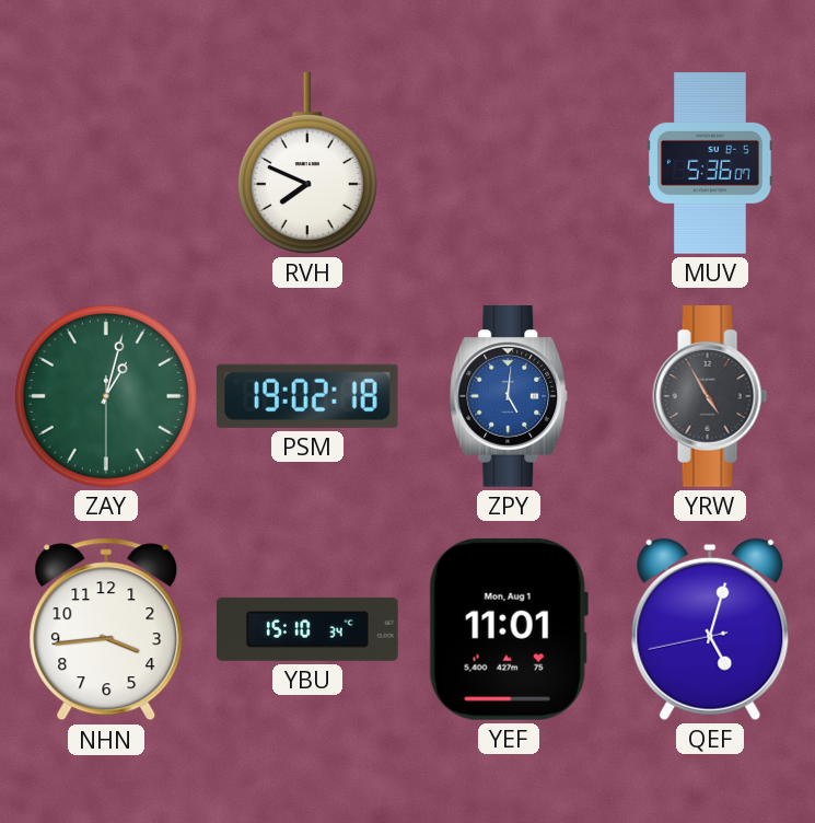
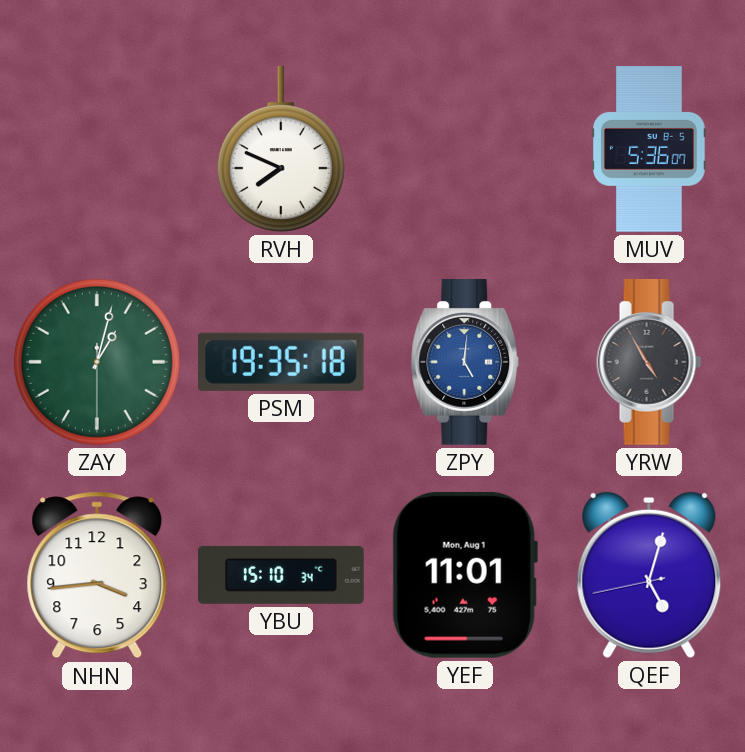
PSM: 19:02 -> 19:35
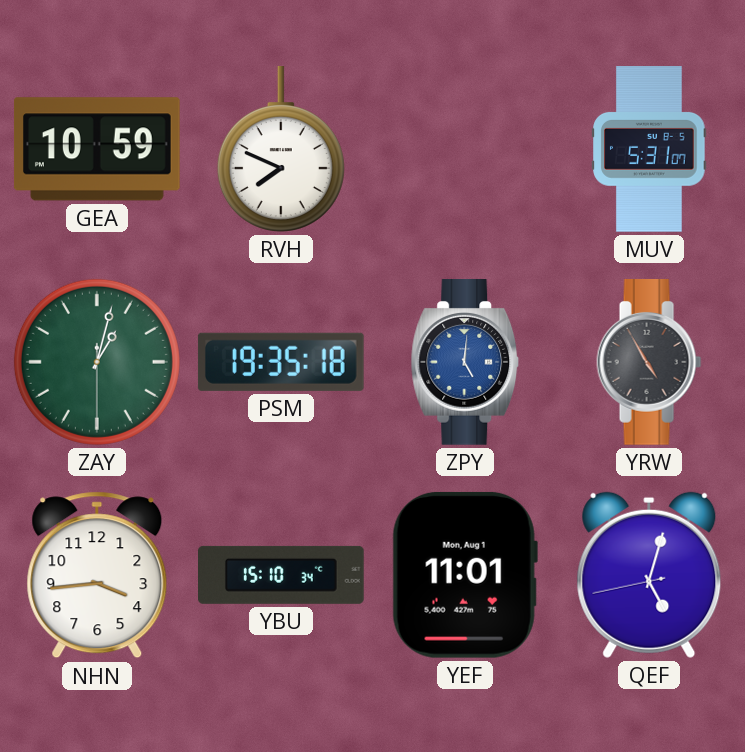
GEA: none -> 10:59
MUV: 5:36 -> 5:31
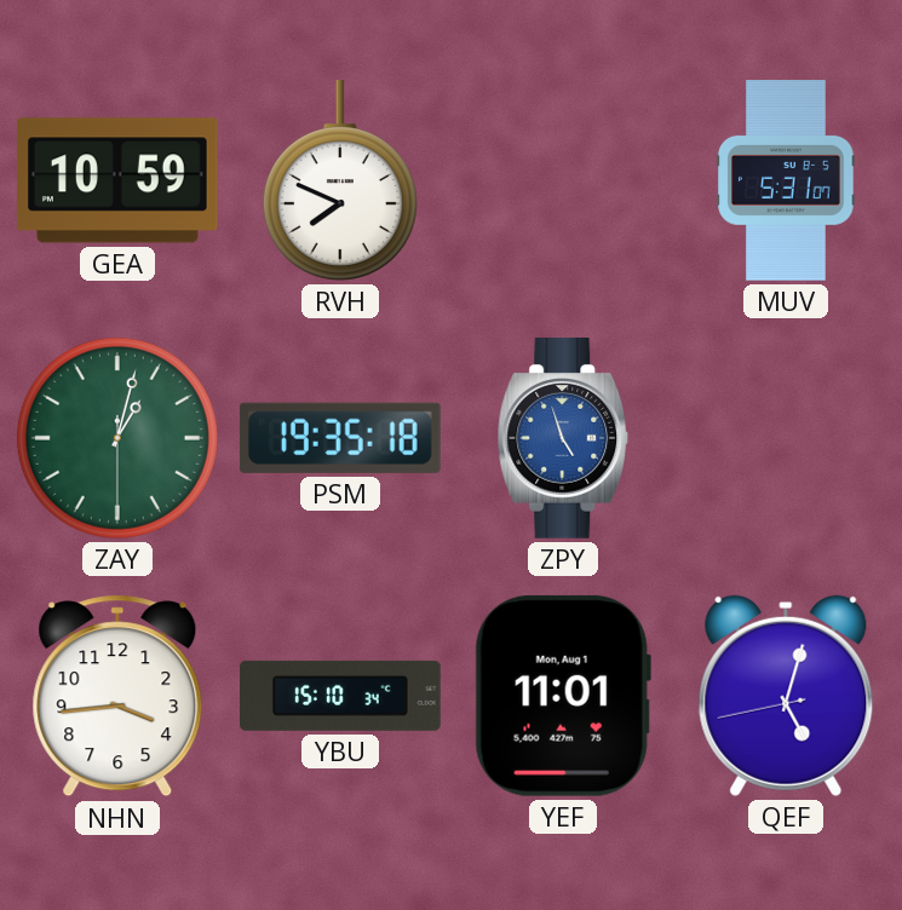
ZPY: 5:01 -> 4:57
YRW: 4:55 -> none
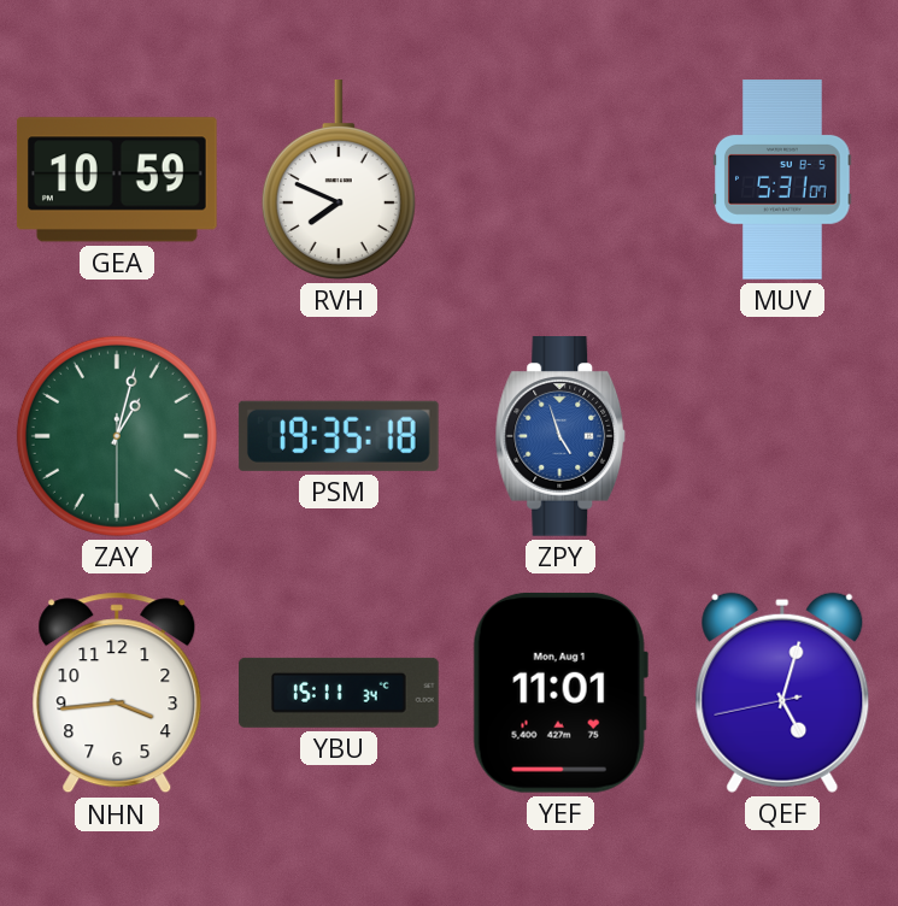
YBU: 15:10 -> 15:11
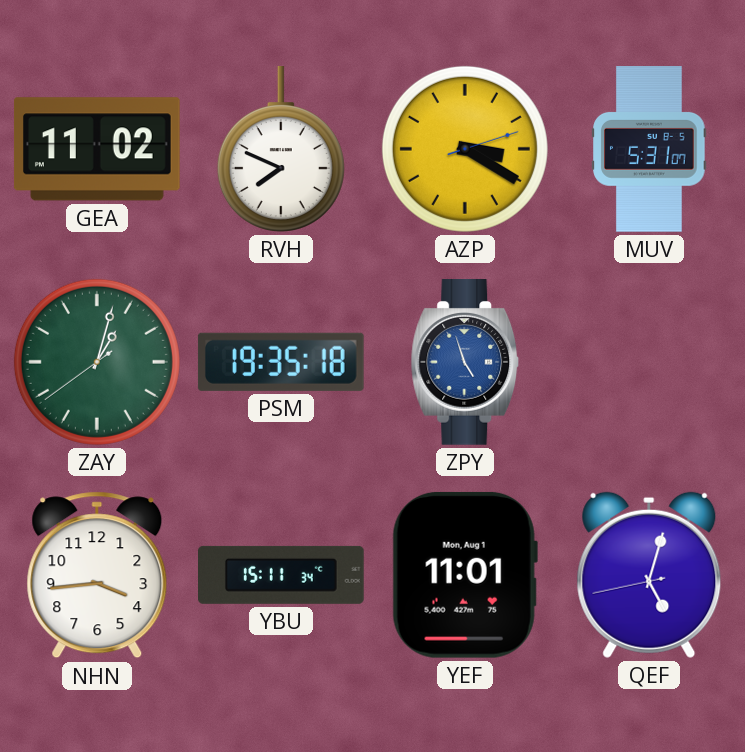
GEA: 10:59 -> 11:02
AZP: none -> 3:20
ZAY: 1:02:30 -> 1:02:39
